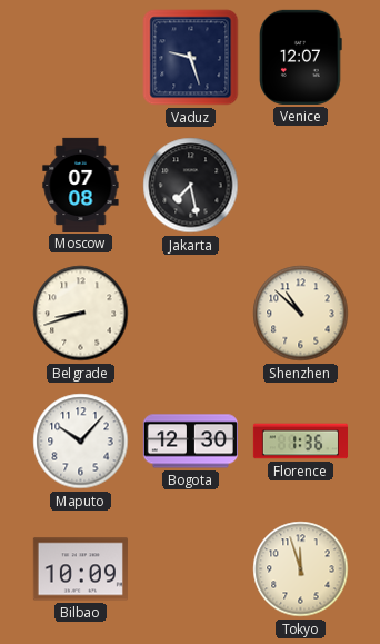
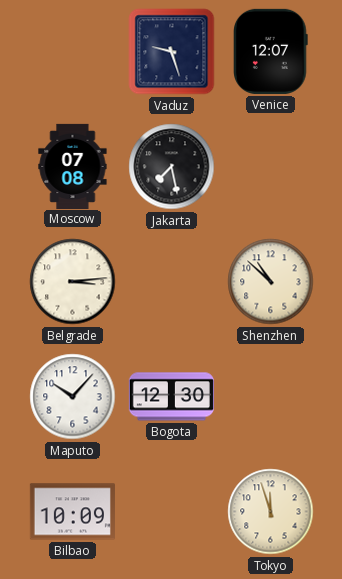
Belgrade: 8:42 -> 3:14
Florence: 1:36 -> none
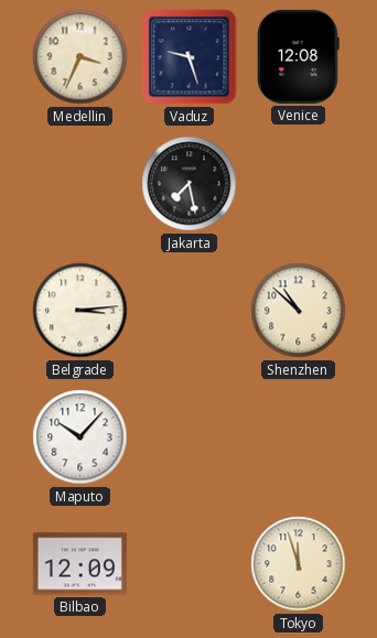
Medellin: none -> 3:34
Venice: 12:07 -> 12:08
Moscow: 07:08 -> none
Bogota: 12:30 -> none
Bilbao: 10:09 -> 12:09
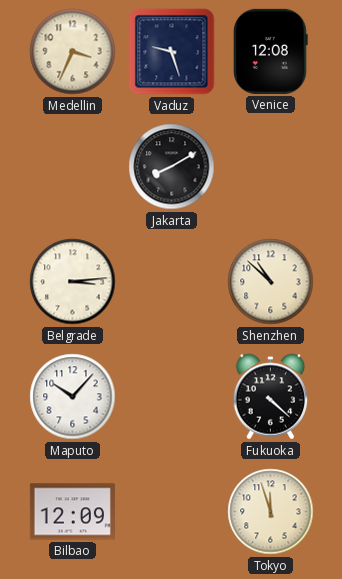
Jakarta: 7:28 -> 8:10
Fukuoka: none -> 4:22
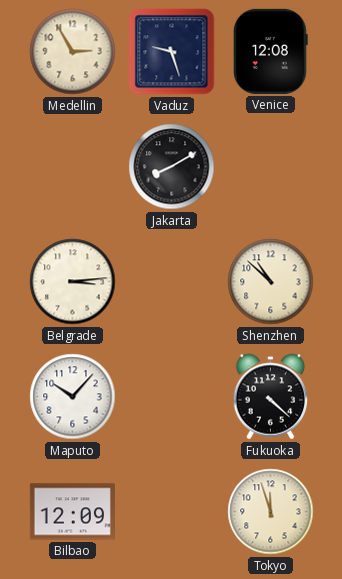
Medellin: 3:34 -> 2:55
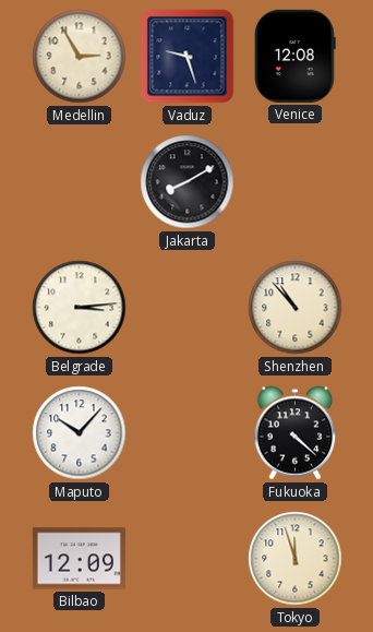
Shenzhen: 10:52 -> 10:53
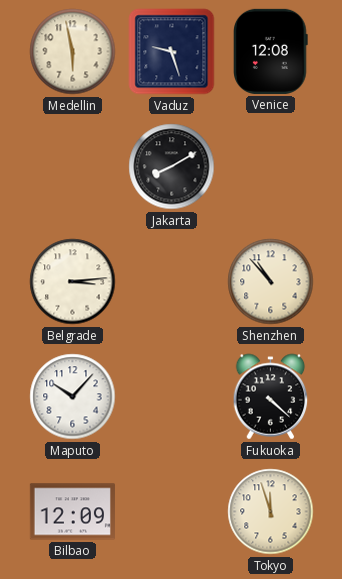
Medellin: 2:55 -> 5:58
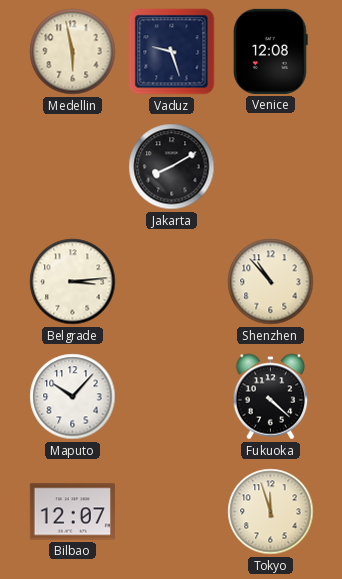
Bilbao: 12:09 -> 12:07
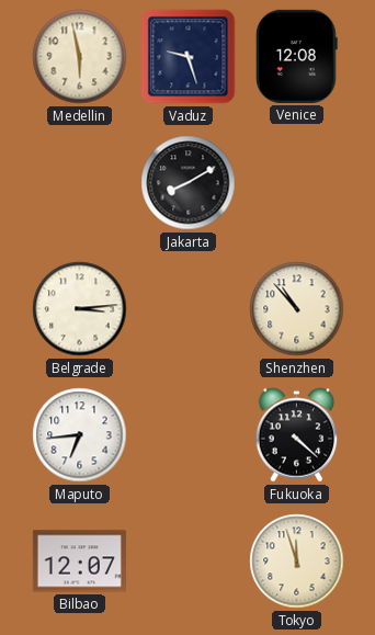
Maputo: 10:07 -> 6:44
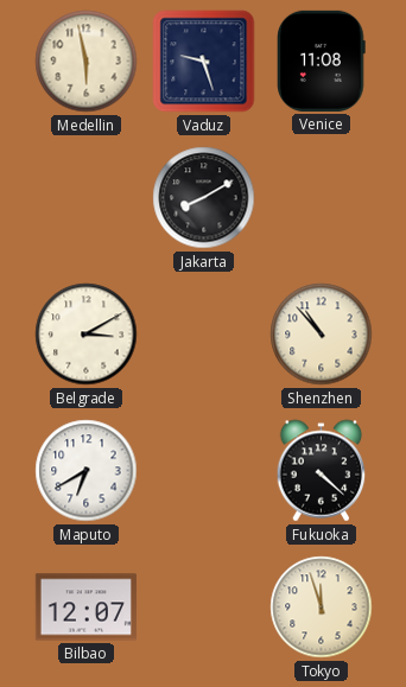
Venice: 12:08 -> 11:08
Belgrade: 3:14 -> 3:10
Maputo: 6:44 -> 6:40
